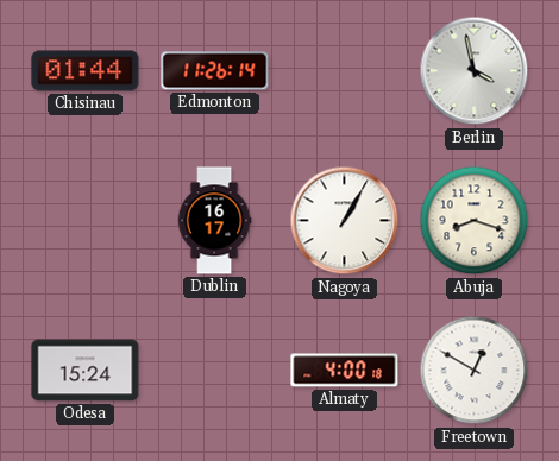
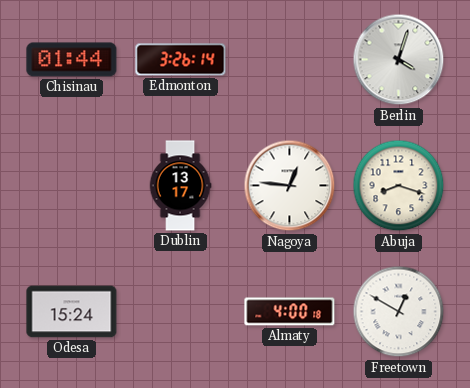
Edmonton: 11:26 -> 3:26
Berlin: 3:58 -> 4:03
Dublin: 16:17 -> 13:17
Nagoya: 1:05 -> 12:46
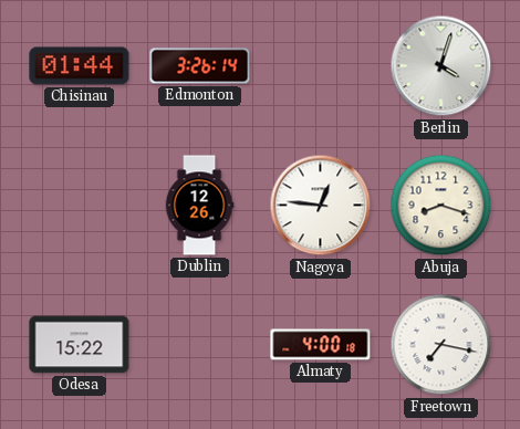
Dublin: 13:17 -> 12:26
Odesa: 15:24 -> 15:22
Freetown: 12:50 -> 7:17
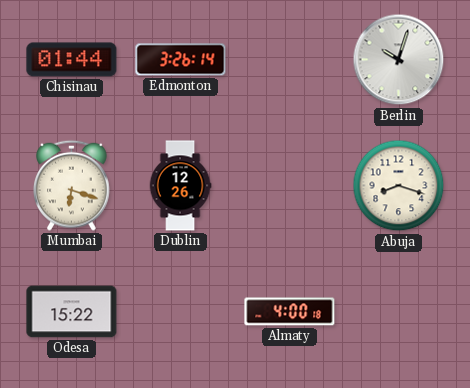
Berlin: 4:03 -> 10:03
Mumbai: none -> 6:18
Nagoya: 12:46 -> none
Freetown: 7:17 -> none
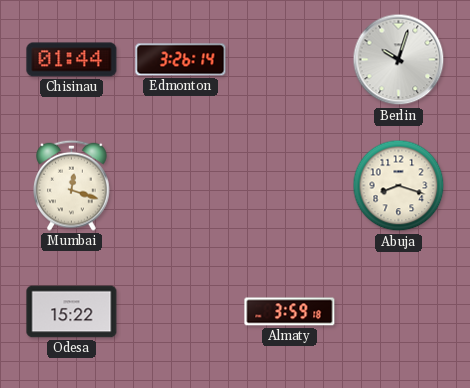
Mumbai: 6:18 -> 12:18
Dublin: 12:26 -> none
Almaty: 4:00 -> 3:59
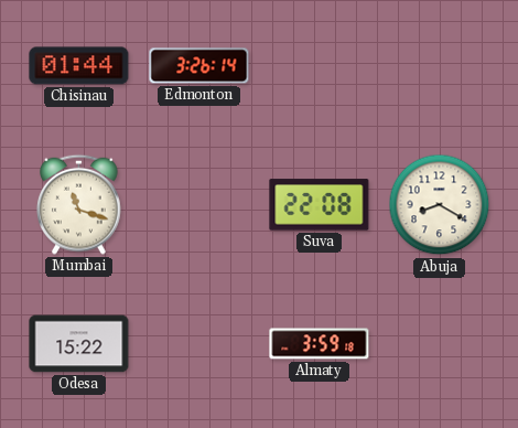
Berlin: 10:03 -> none
Mumbai: 12:18 -> 11:18
Suva: none -> 22:08
Abuja: 8:18 -> 8:20
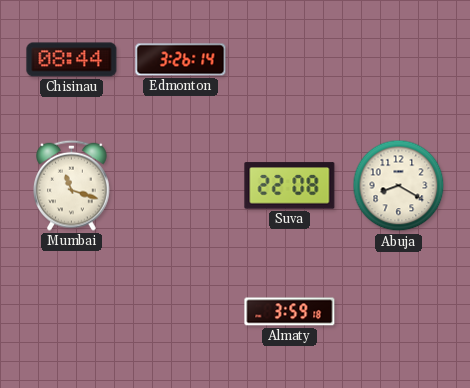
Chisinau: 01:44 -> 08:44
Odesa: 15:22 -> none
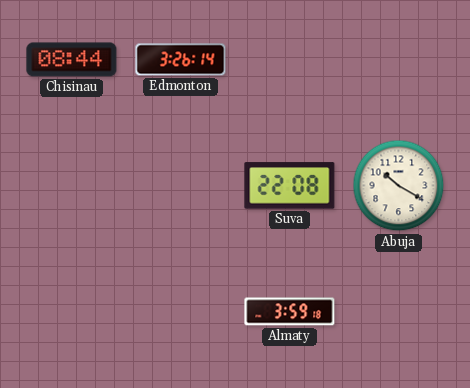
Mumbai: 11:18 -> none
Abuja: 8:20 -> 10:20
